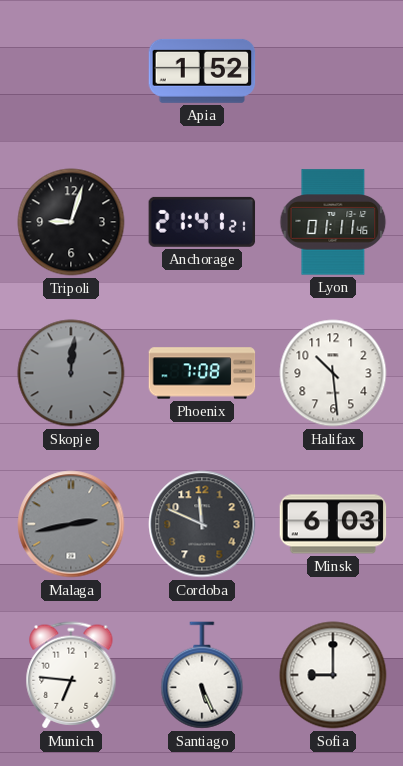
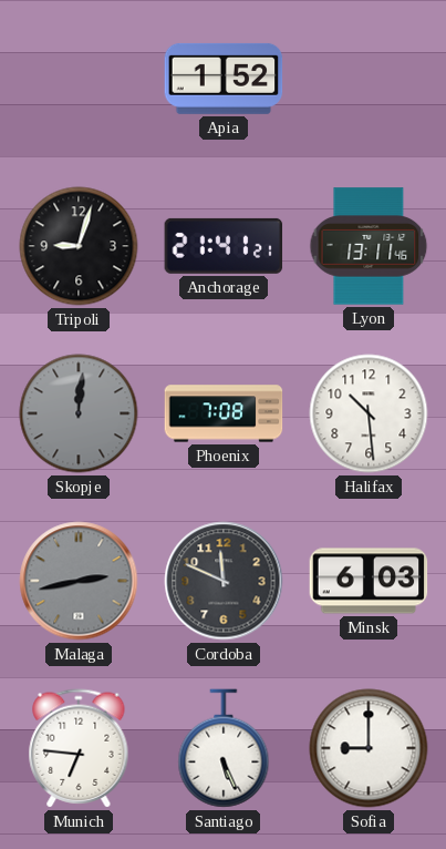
Lyon: 01:11 -> 13:11
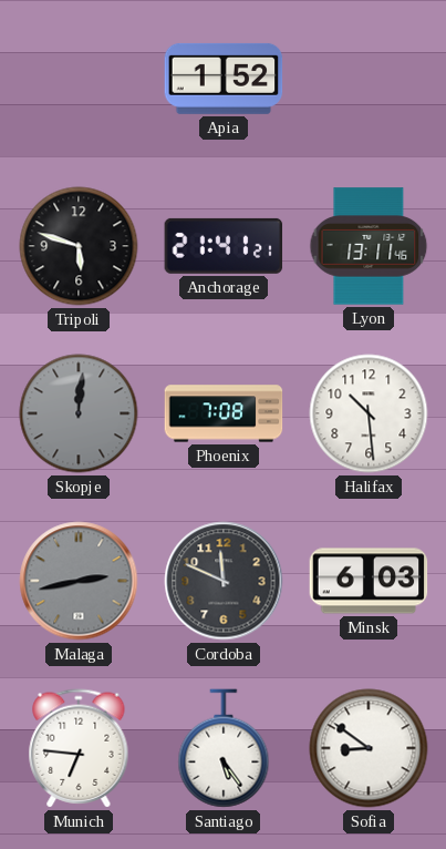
Tripoli: 9:03 -> 5:48
Santiago: 5:26 -> 5:24
Sofia: 9:00 -> 8:51
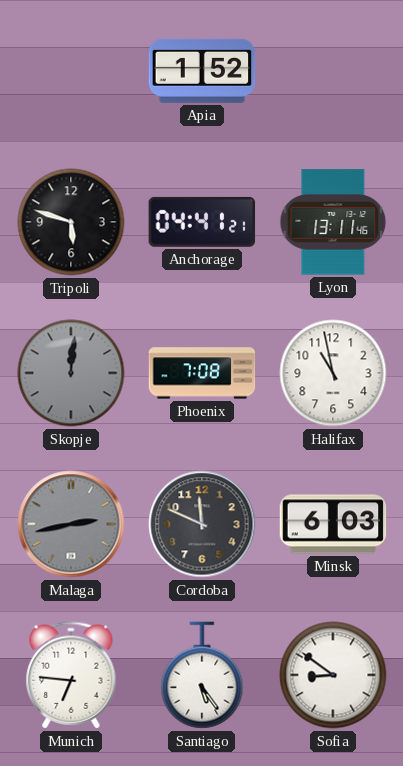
Anchorage: 21:41 -> 04:41
Halifax: 10:29 -> 10:58
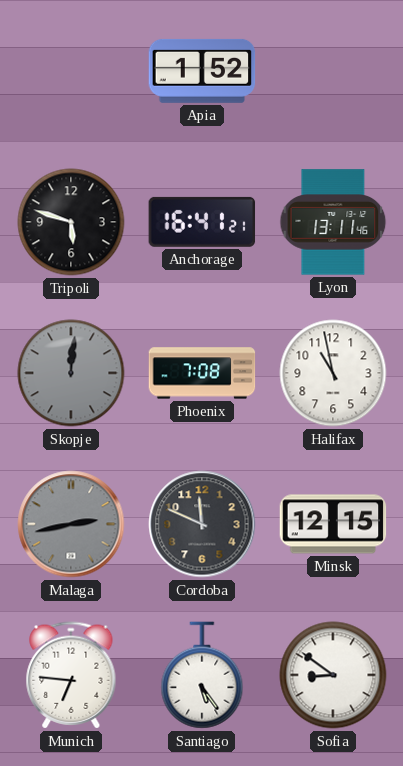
Anchorage: 04:41 -> 16:41
Minsk: 6:03 -> 12:15
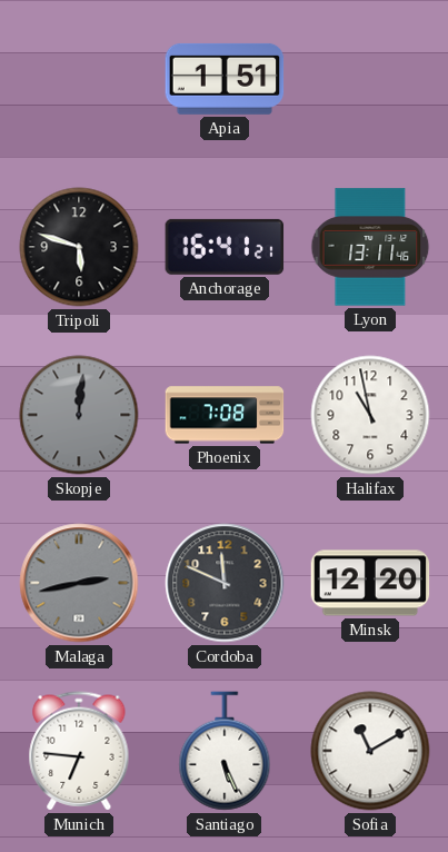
Apia: 1:52 -> 1:51
Minsk: 12:15 -> 12:20
Santiago: 5:24 -> 5:26
Sofia: 8:51 -> 11:10
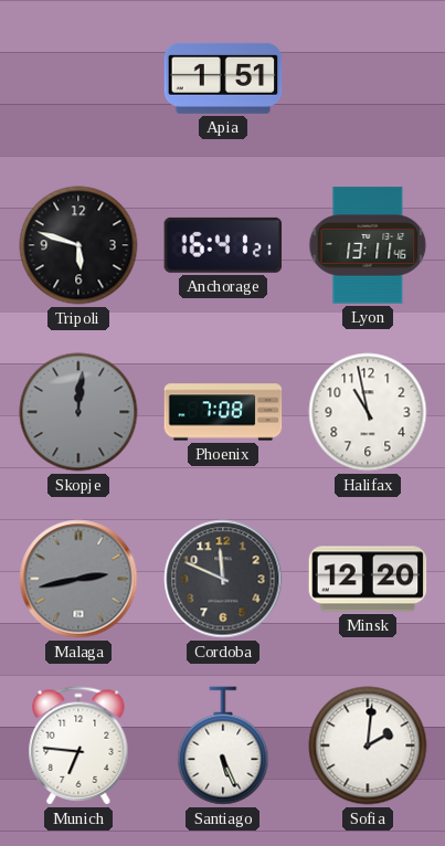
Sofia: 11:10 -> 2:01
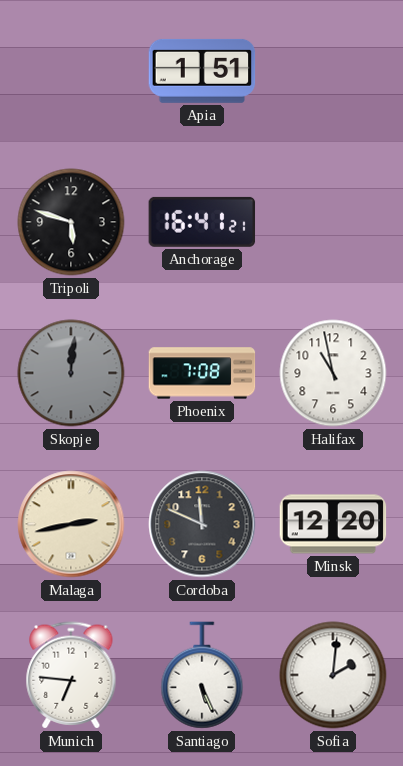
Lyon: 13:11 -> none
Malaga dial: grey -> cream
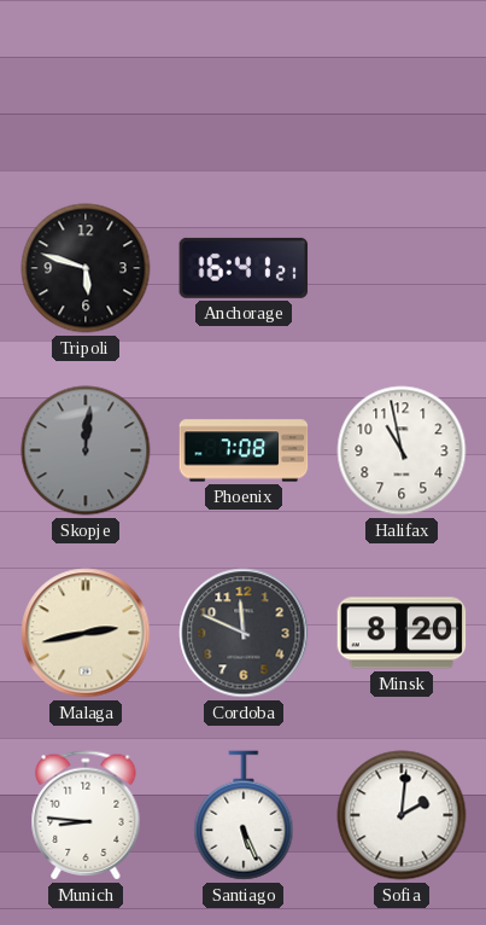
Apia: 1:51 -> none
Minsk: 12:20 -> 8:20
Munich: 6:46 -> 8:46
